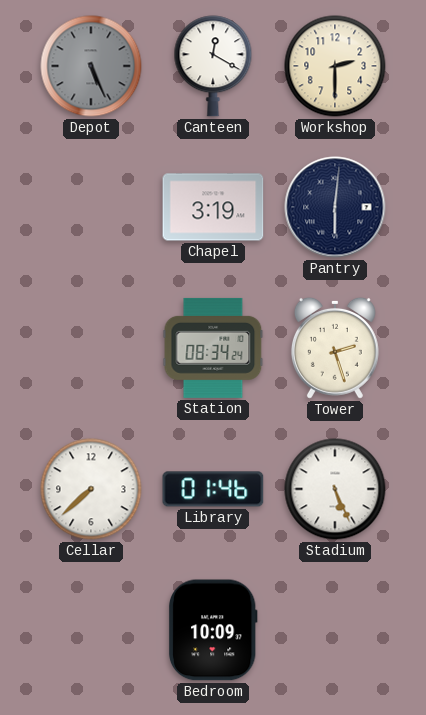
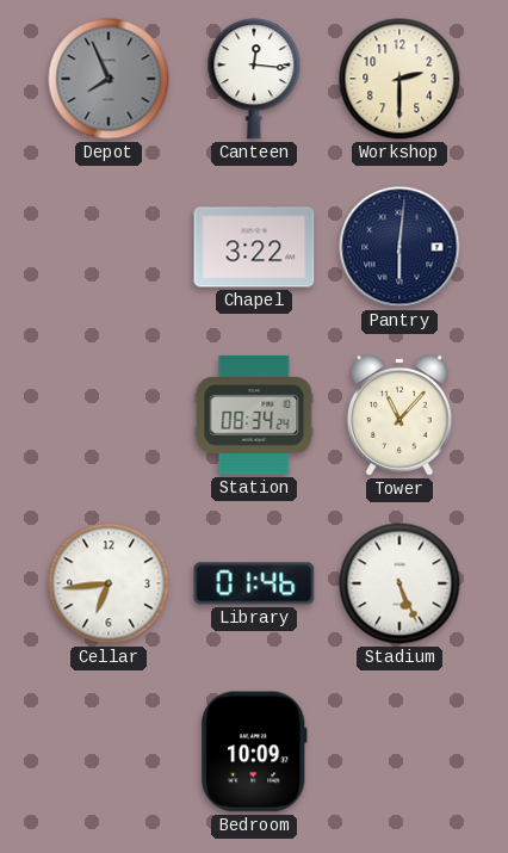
Depot: 5:26 -> 7:56
Canteen: 12:20 -> 12:16
Chapel: 3:19 -> 3:22
Tower: 2:27 -> 11:07
Cellar: 7:38 -> 6:44
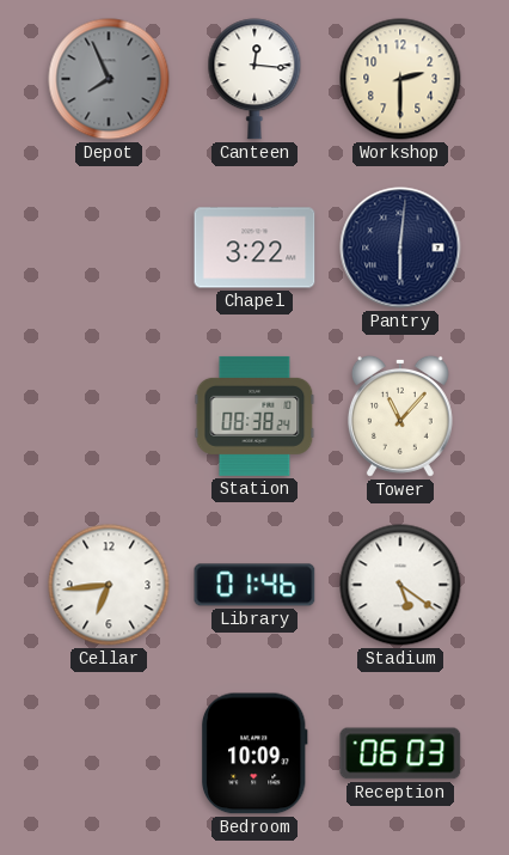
Station: 08:34 -> 08:38
Stadium: 5:26 -> 5:21
Reception: none -> 06:03
